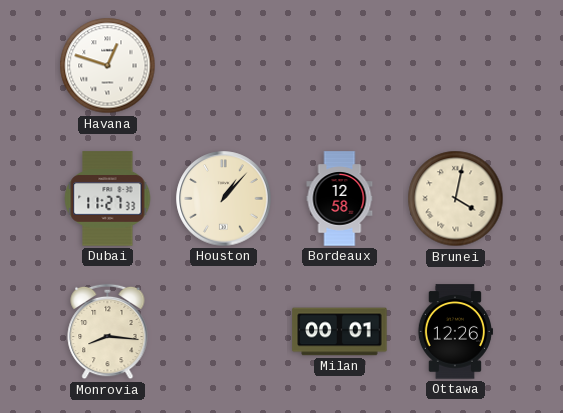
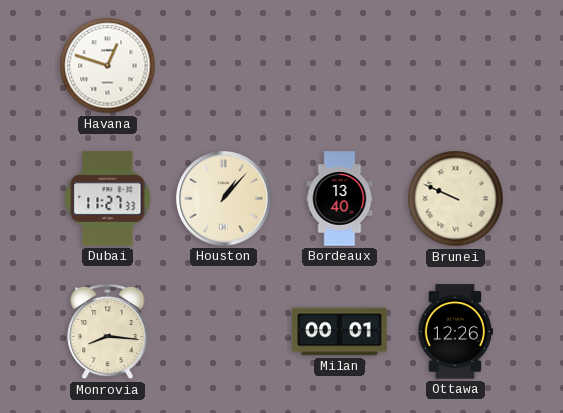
Bordeaux: 12:58 -> 13:40
Brunei: 4:02 -> 9:49
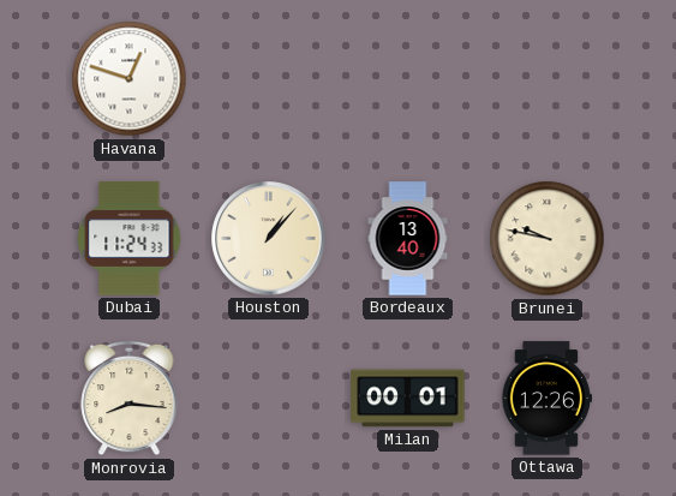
Dubai: 11:27 -> 11:24
Brunei: 9:49 -> 9:47
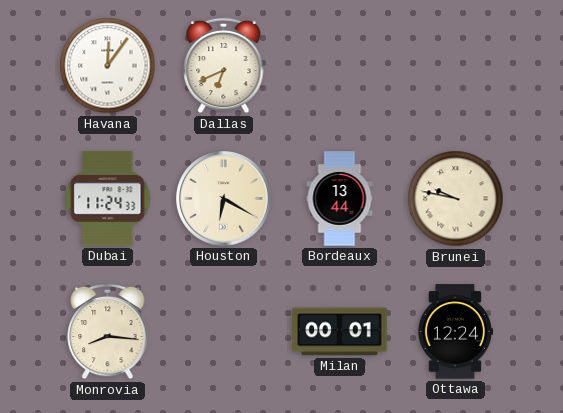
Havana: 12:48 -> 12:06
Dallas: none -> 6:41
Houston: 1:07 -> 6:20
Bordeaux: 13:40 -> 13:44
Ottawa: 12:26 -> 12:24
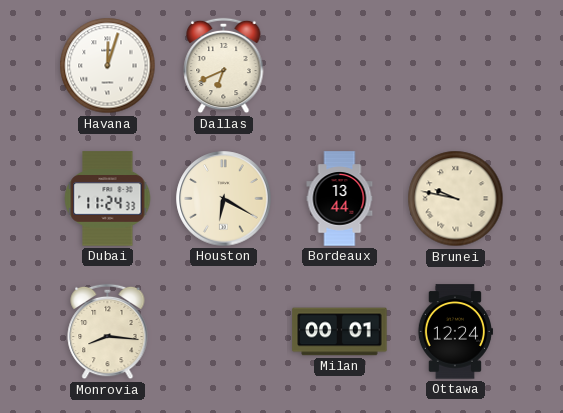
Havana: 12:06 -> 12:03
